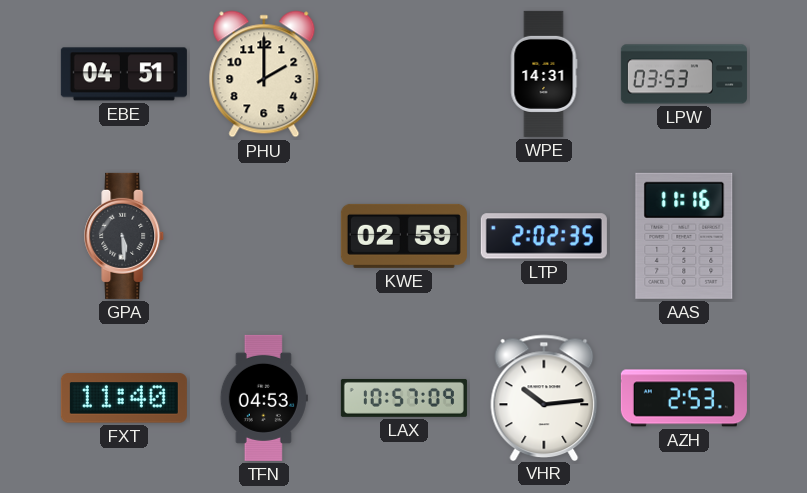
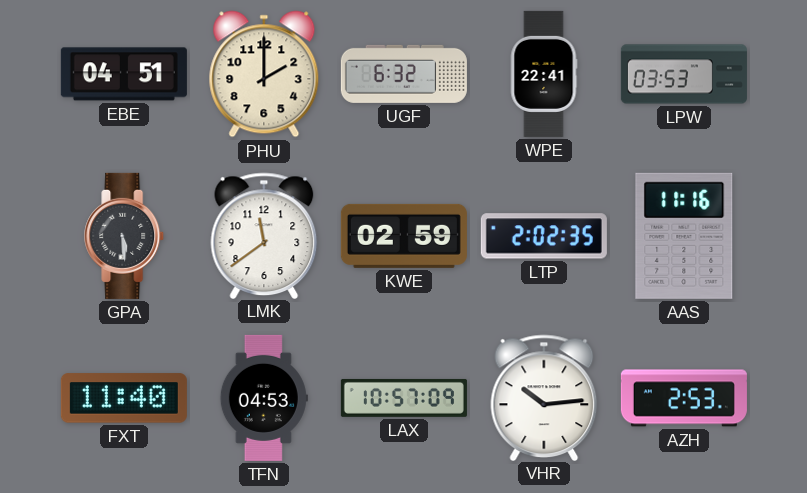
UGF: none -> 6:32
WPE: 14:31 -> 22:41
LMK: none -> 11:39
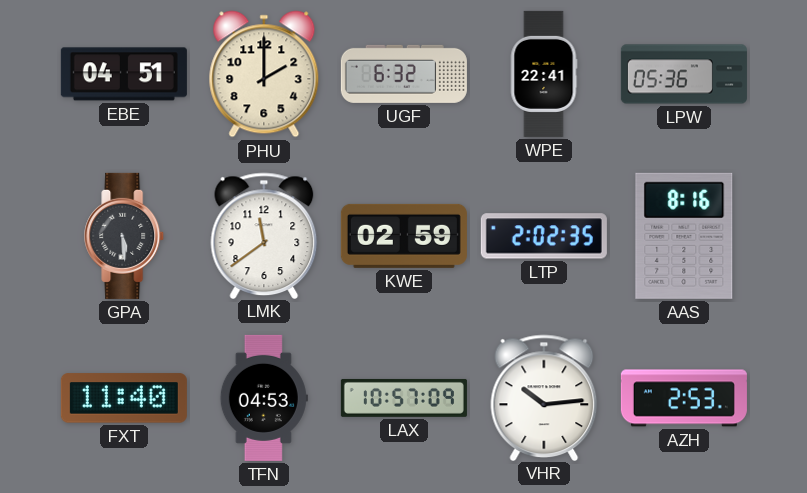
LPW: 03:53 -> 05:36
AAS: 11:16 -> 8:16
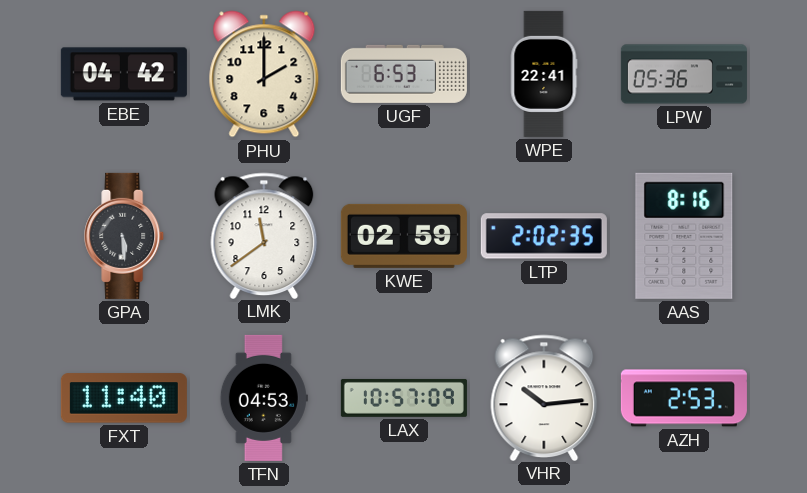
EBE: 04:51 -> 04:42
UGF: 6:32 -> 6:53
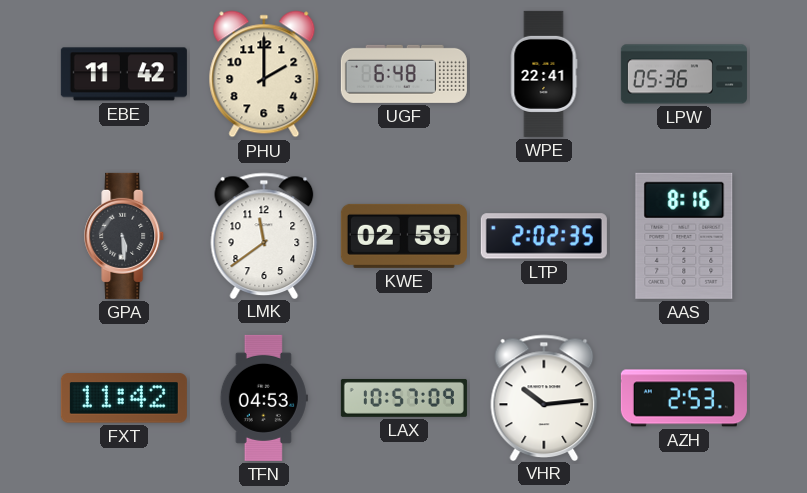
EBE: 04:42 -> 11:42
UGF: 6:53 -> 6:48
FXT: 11:40 -> 11:42
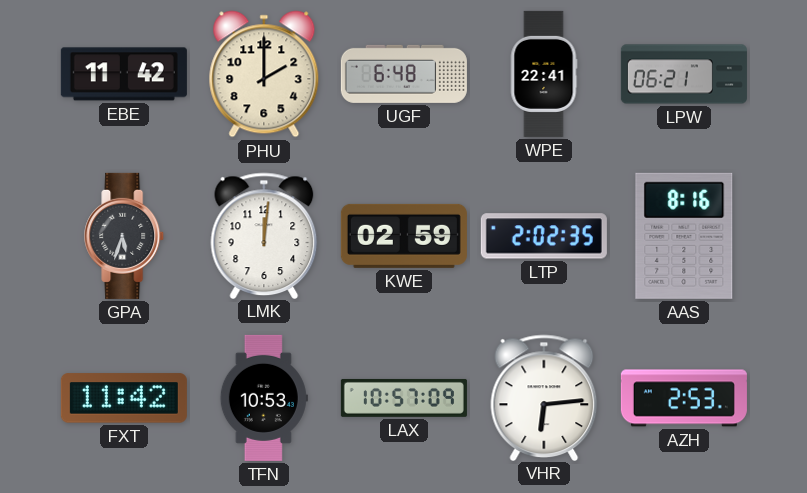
LPW: 05:36 -> 06:21
GPA: 5:29 -> 5:33
LMK: 11:39 -> 12:01
TFN: 04:53 -> 10:53
VHR: 10:14 -> 6:14
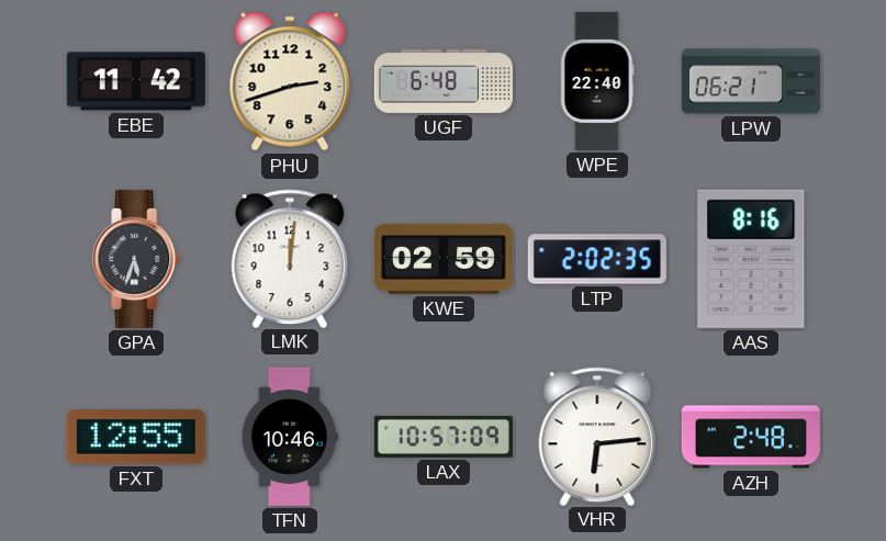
PHU: 2:00 -> 2:42
WPE: 22:41 -> 22:40
FXT: 11:42 -> 12:55
TFN: 10:53 -> 10:46
AZH: 2:53 -> 2:48
